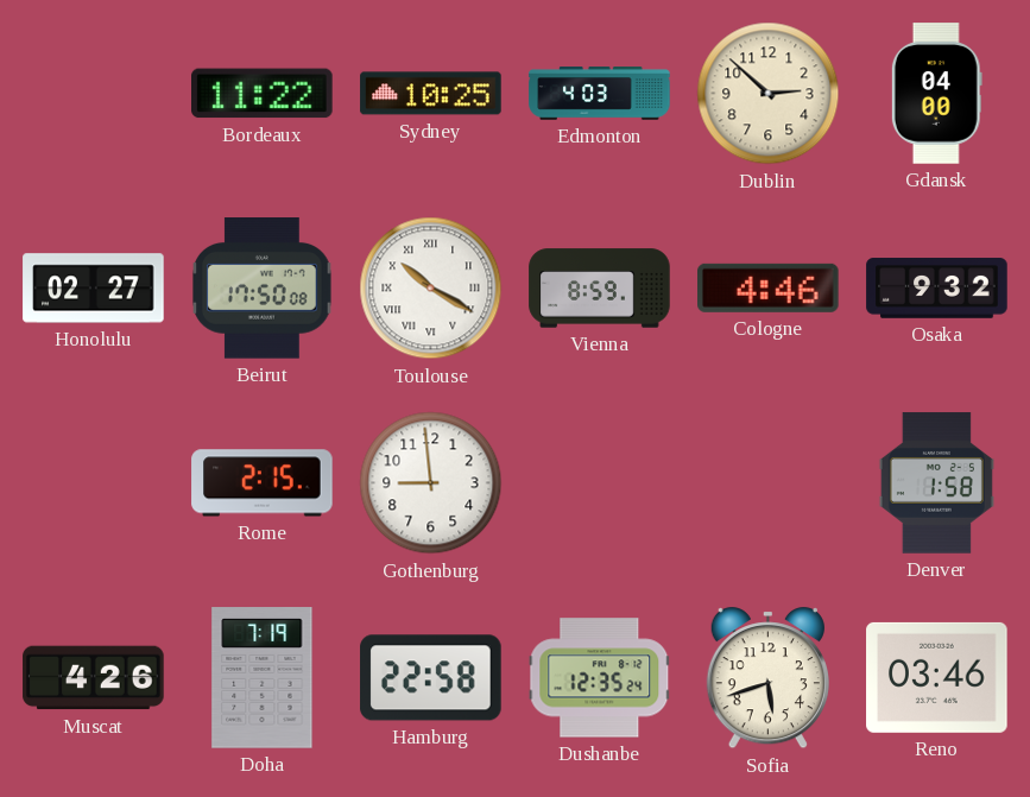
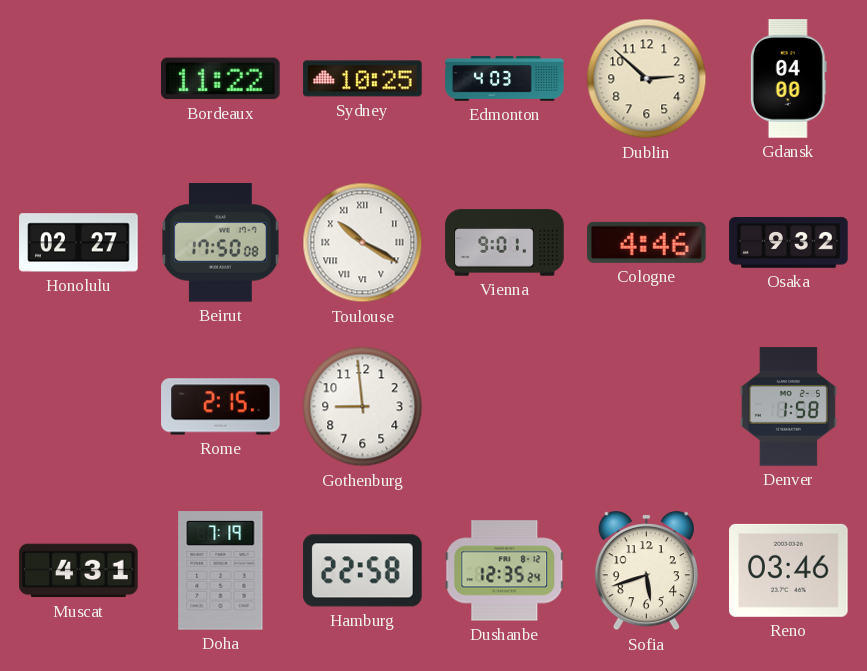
Vienna: 8:59 -> 9:01
Muscat: 4:26 -> 4:31
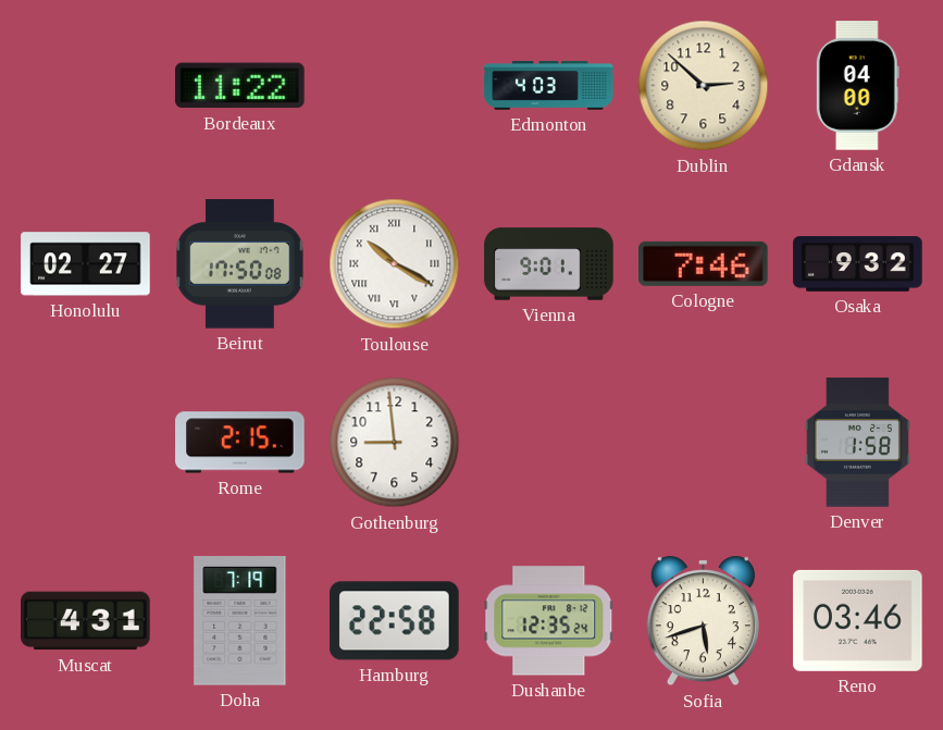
Sydney: 10:25 -> none
Cologne: 4:46 -> 7:46
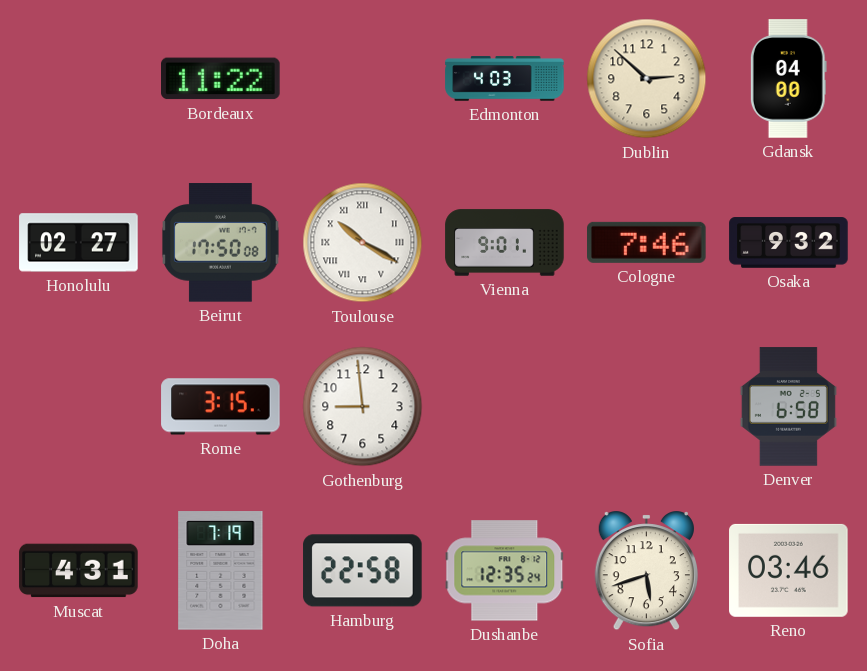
Rome: 2:15 -> 3:15
Denver: 1:58 -> 6:58
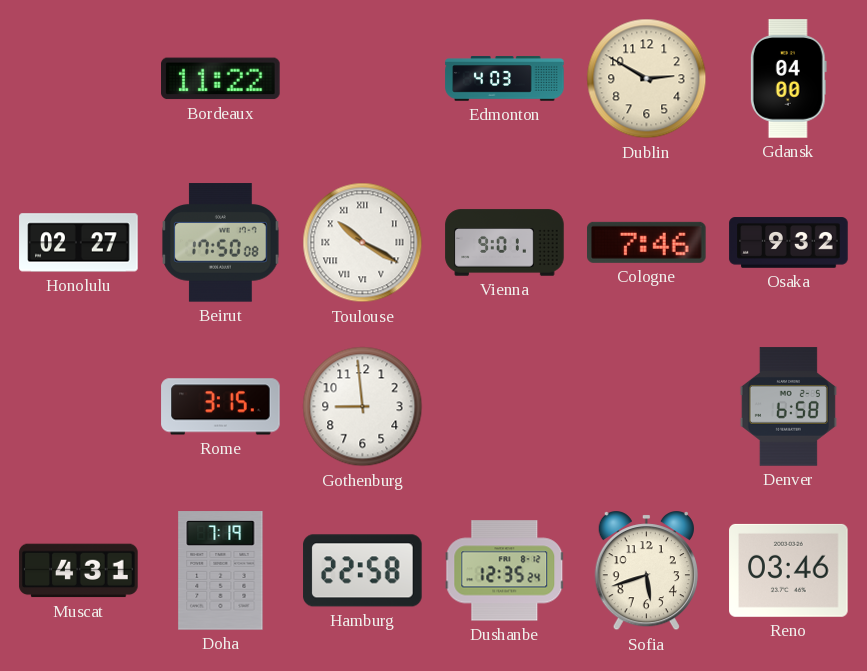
Dublin: 2:52 -> 2:50
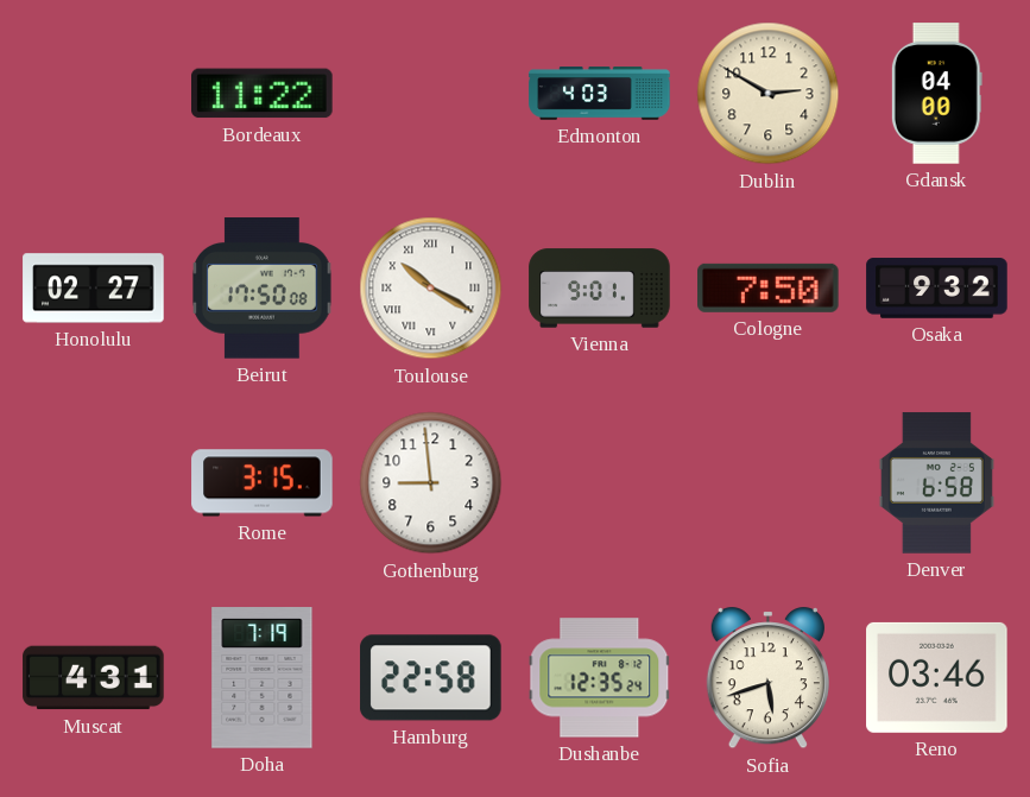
Cologne: 7:46 -> 7:50
